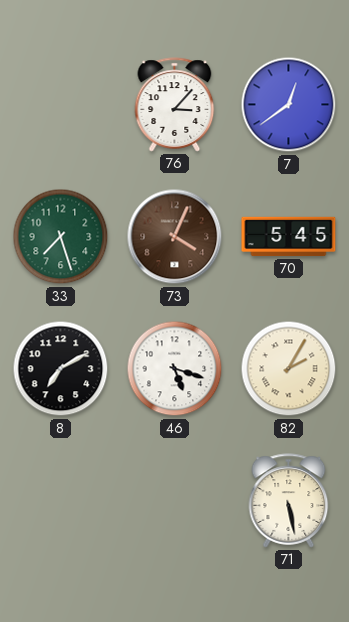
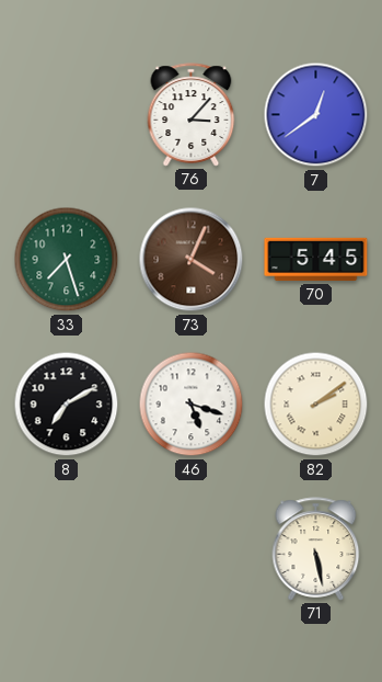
82: 2:05 -> 2:09
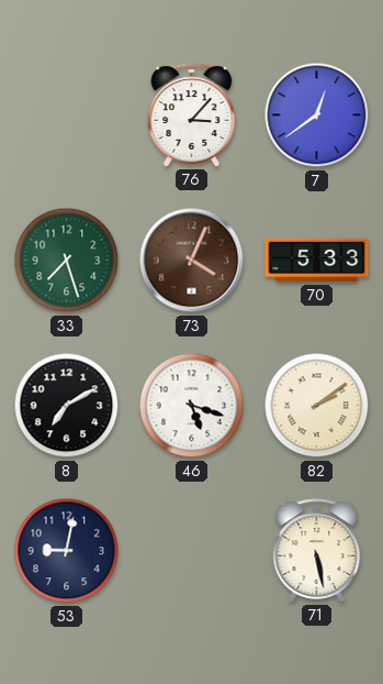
70: 5:45 -> 5:33
53: none -> 9:02
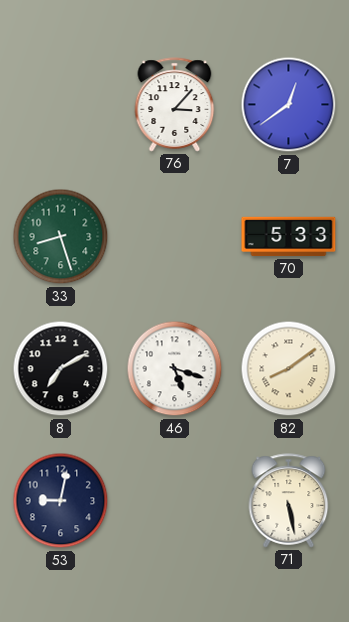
33: 7:27 -> 8:27
73: 4:04 -> none
82: 2:09 -> 8:09
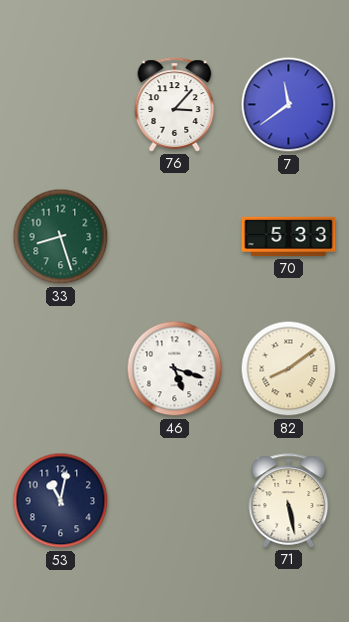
7: 12:39 -> 11:39
8: 7:10 -> none
53: 9:02 -> 11:02
